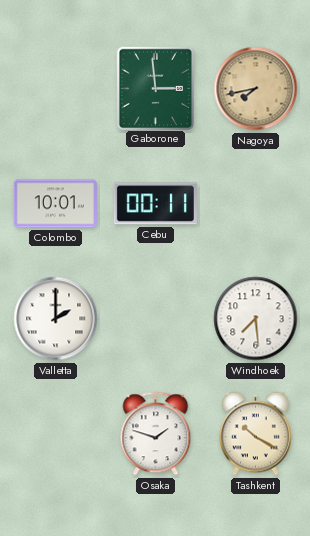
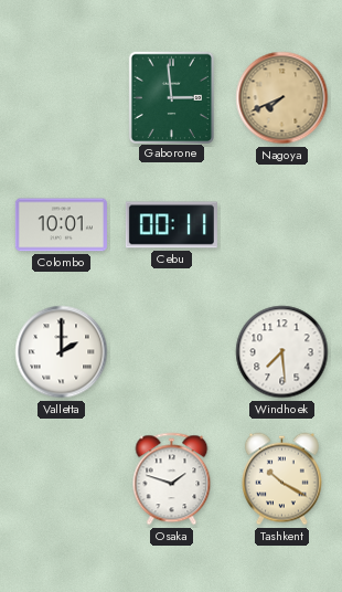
Nagoya: 7:43 -> 7:41
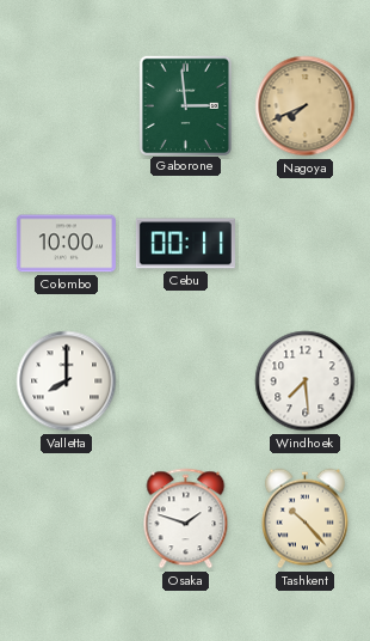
Colombo: 10:01 -> 10:00
Valletta: 2:00 -> 8:00
Tashkent: 10:20 -> 10:23
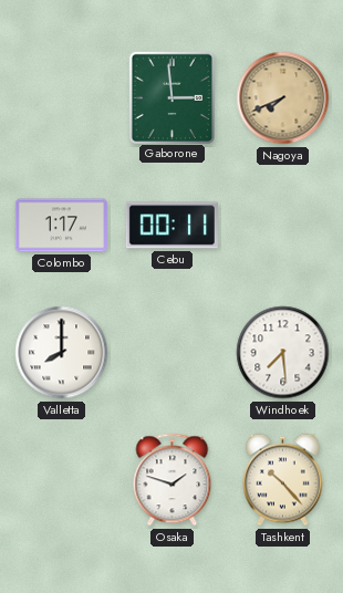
Colombo: 10:00 -> 1:17
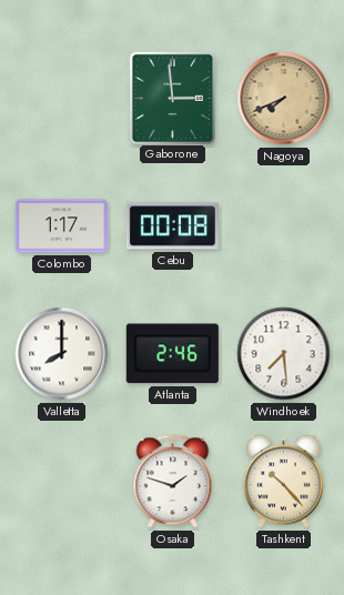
Cebu: 00:11 -> 00:08
Atlanta: none -> 2:46
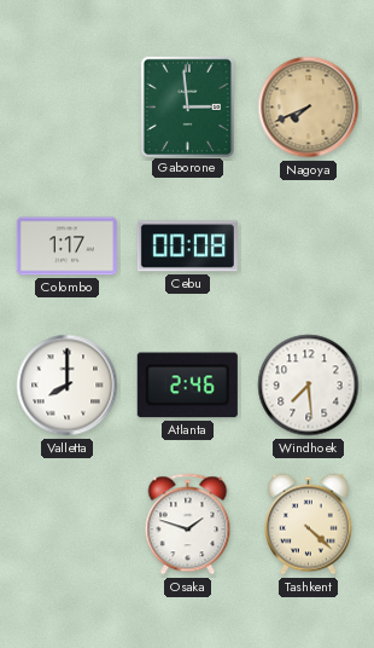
Tashkent: 10:23 -> 4:22
